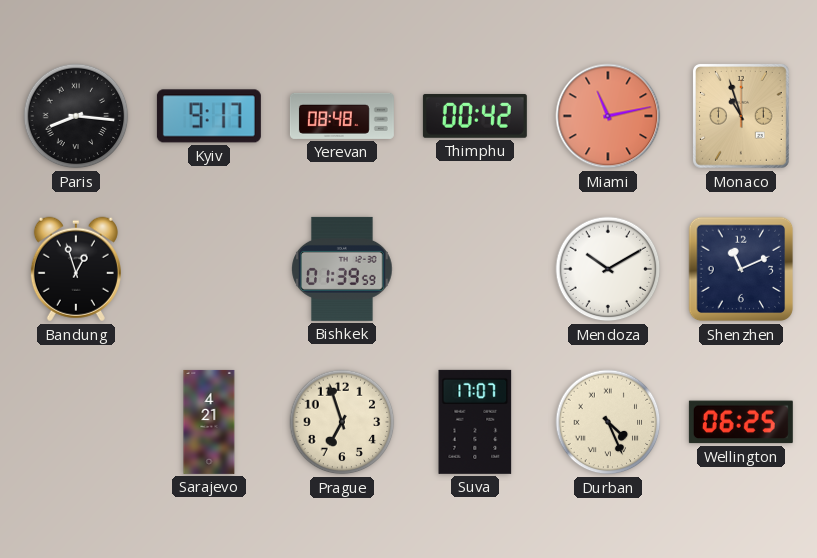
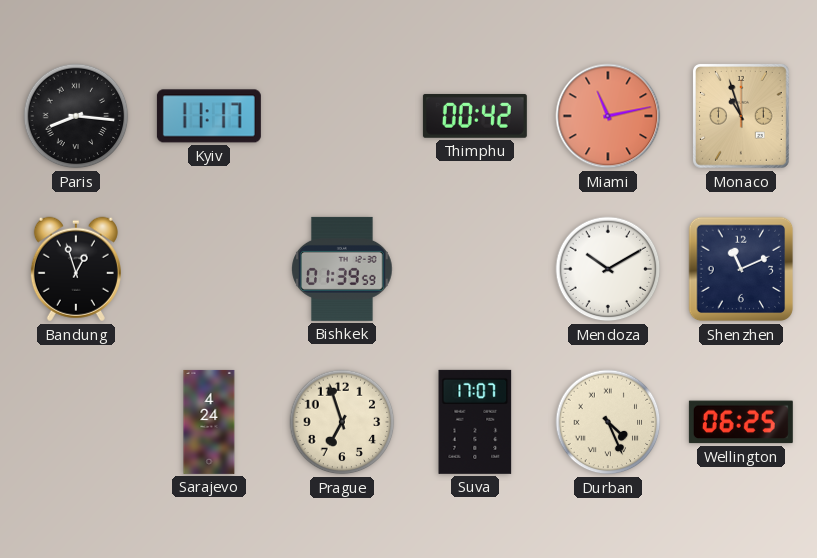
Kyiv: 9:17 -> 11:17
Yerevan: 08:48 -> none
Sarajevo: 4:21 -> 4:24
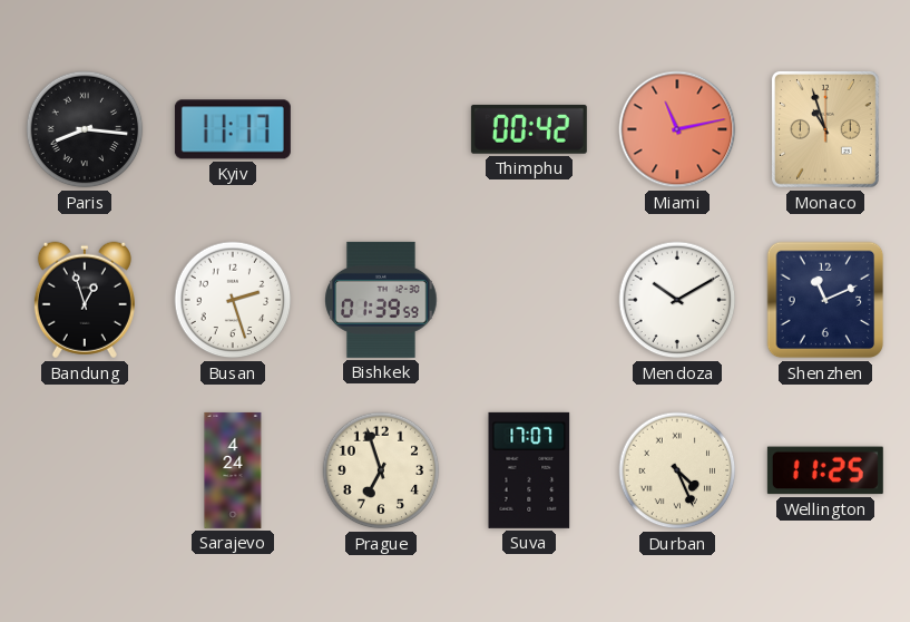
Busan: none -> 2:27
Wellington: 06:25 -> 11:25
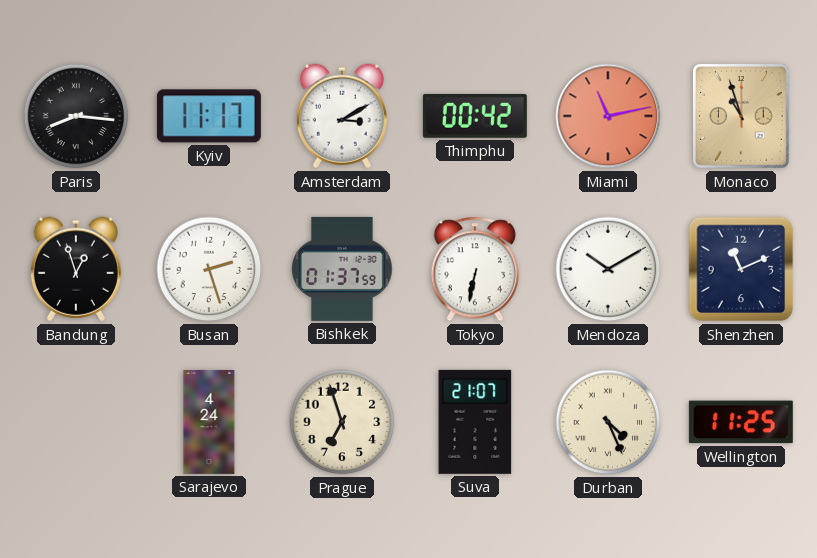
Amsterdam: none -> 3:10
Bishkek: 01:39 -> 01:37
Tokyo: none -> 6:32
Suva: 17:07 -> 21:07
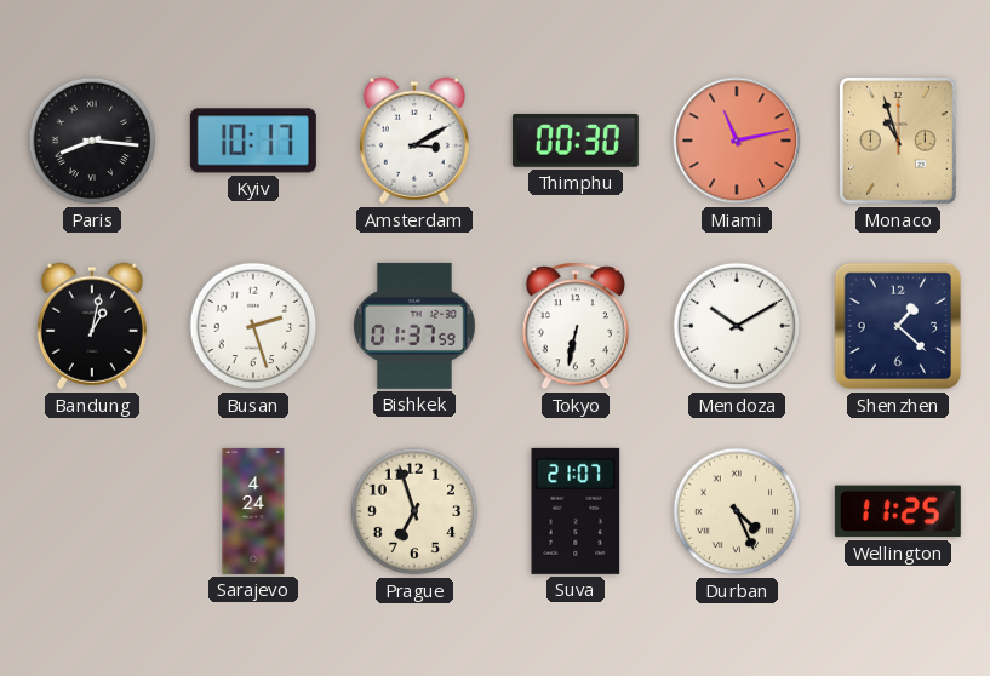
Kyiv: 11:17 -> 10:17
Thimphu: 00:42 -> 00:30
Bandung: 12:57 -> 1:02
Shenzhen: 11:11 -> 1:22
